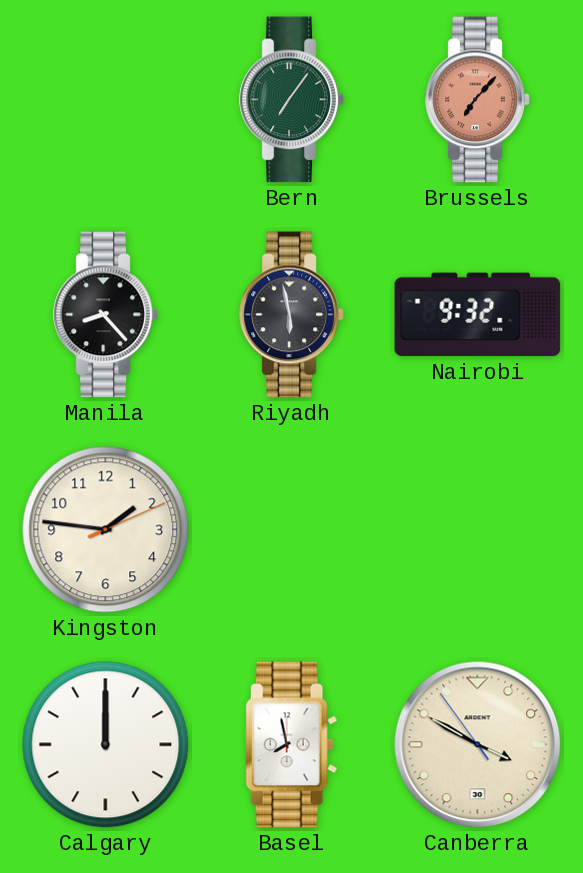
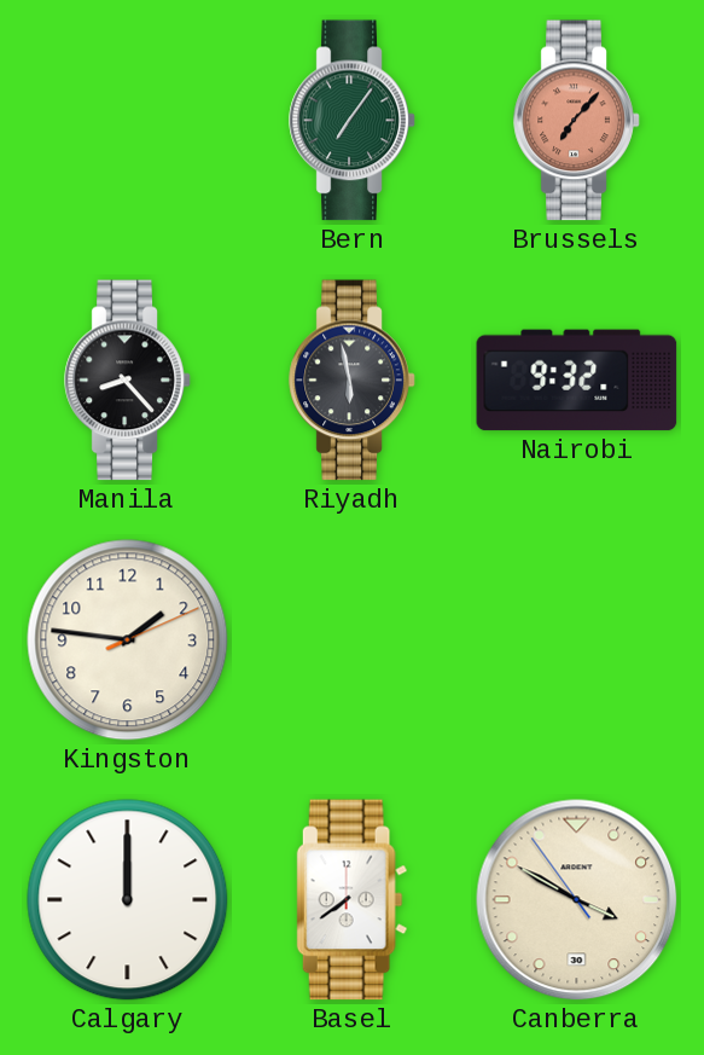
Basel: 7:58 -> 7:39
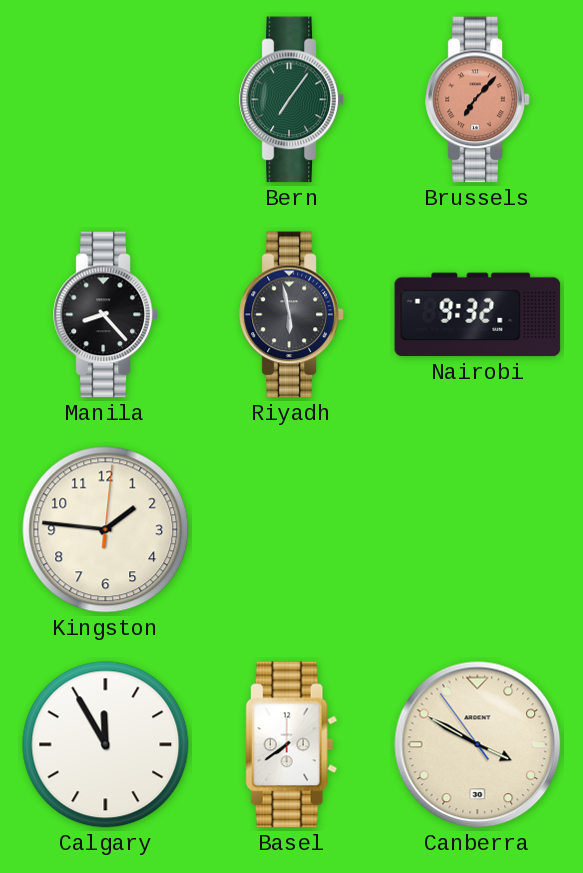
Kingston: 1:46:11 -> 1:46:01
Calgary: 12:00 -> 11:55
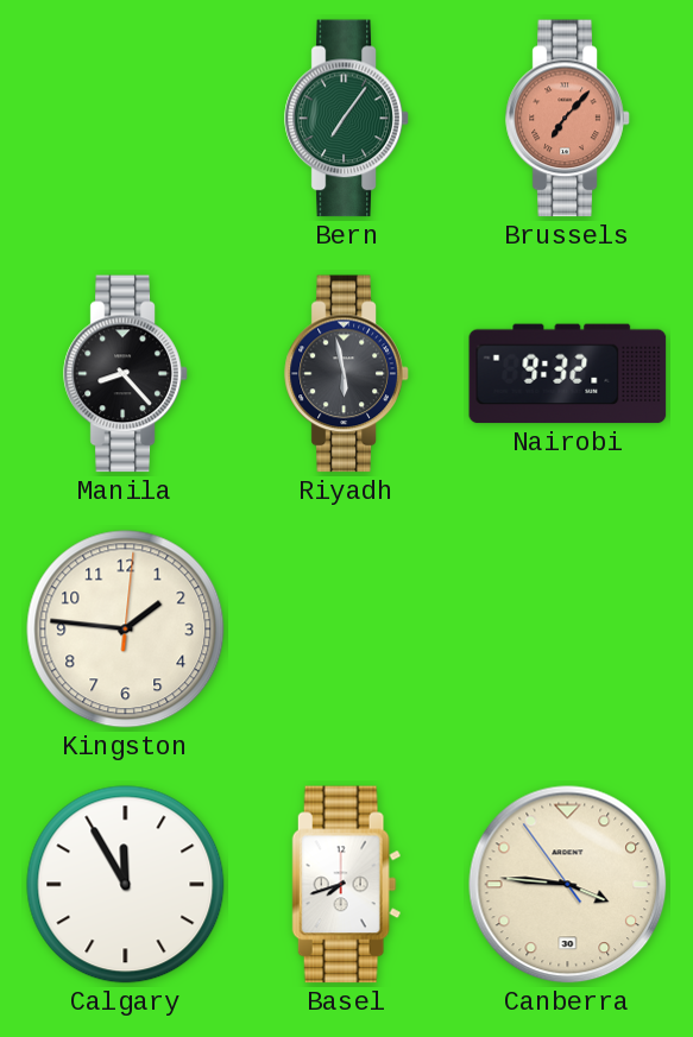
Basel: 7:39 -> 7:42
Canberra: 3:49 -> 3:45
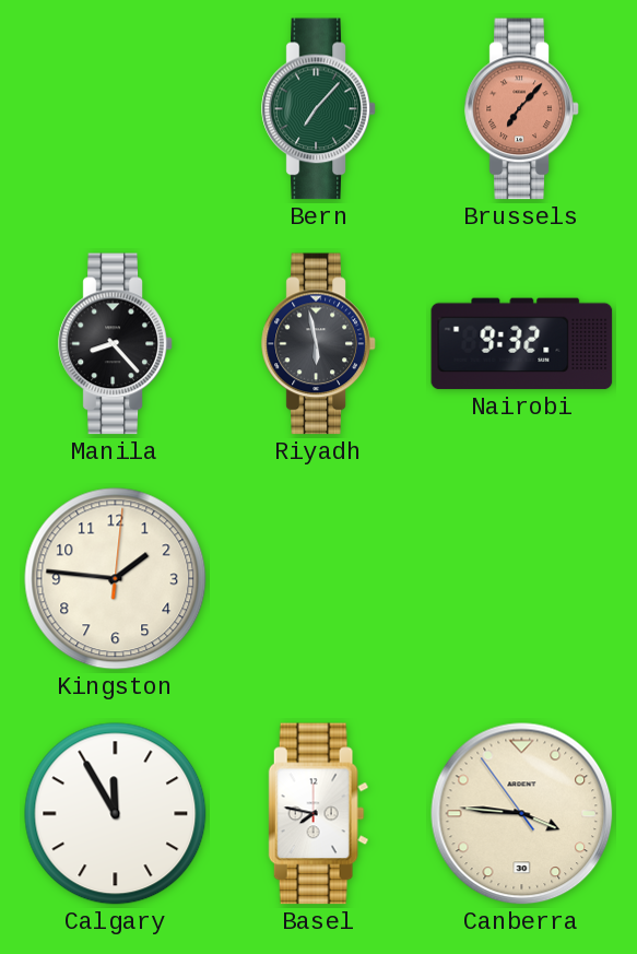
Bern: 7:06 -> 7:07
Basel: 7:42 -> 7:47
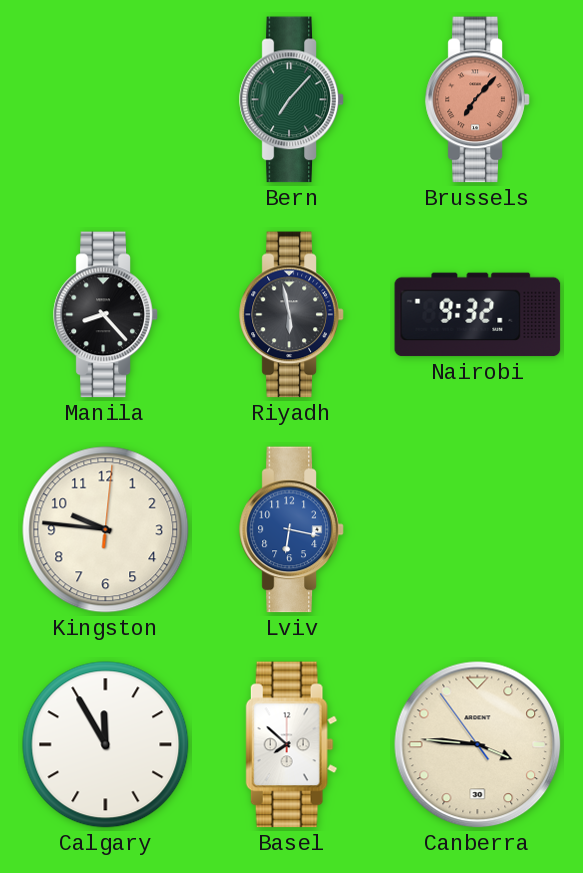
Kingston: 1:46 -> 9:46
Lviv: none -> 6:17
Basel: 7:47 -> 7:52
